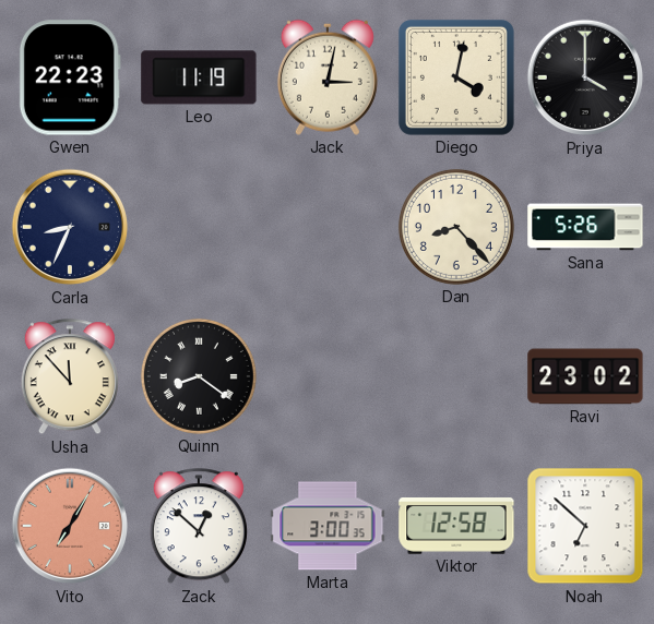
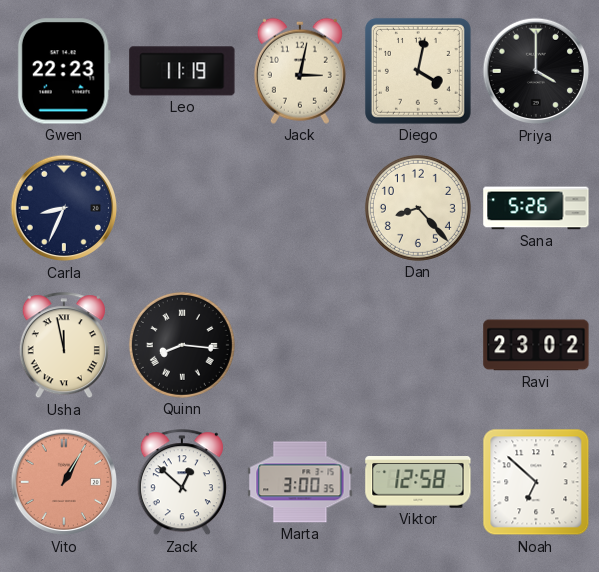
Usha: 11:53 -> 11:58
Quinn: 8:21 -> 8:16
Vito: 7:05 -> 1:05
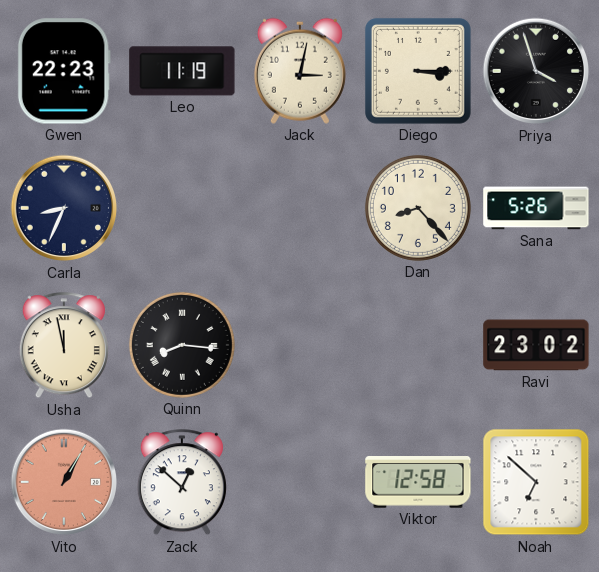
Diego: 4:02 -> 3:15
Priya: 4:00 -> 3:57
Marta: 3:00 -> none
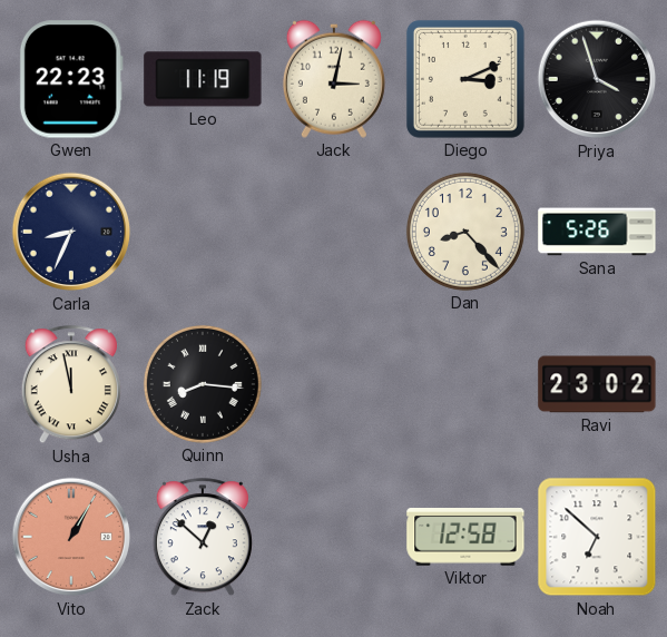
Diego: 3:15 -> 3:11
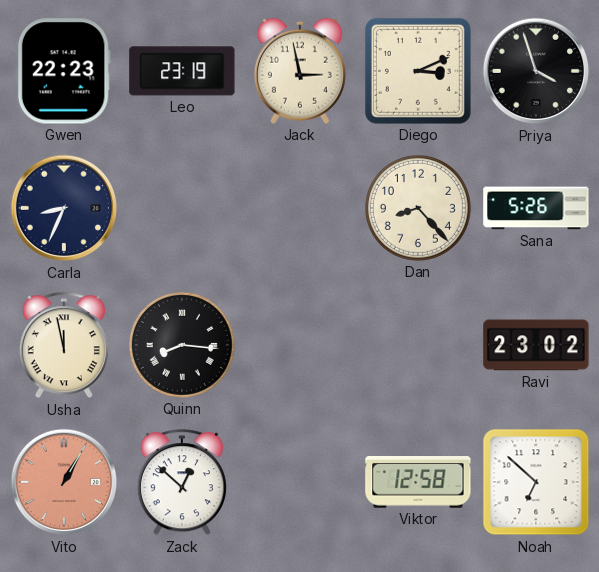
Leo: 11:19 -> 23:19
Jack: 3:02 -> 2:58
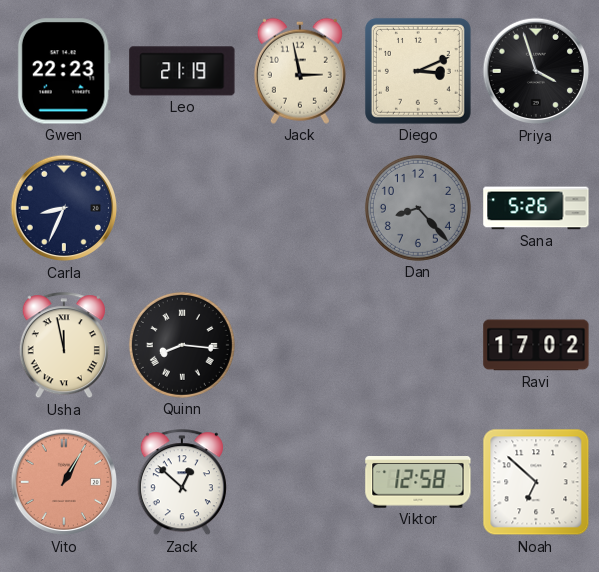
Leo: 23:19 -> 21:19
Dan dial: cream -> grey
Ravi: 23:02 -> 17:02
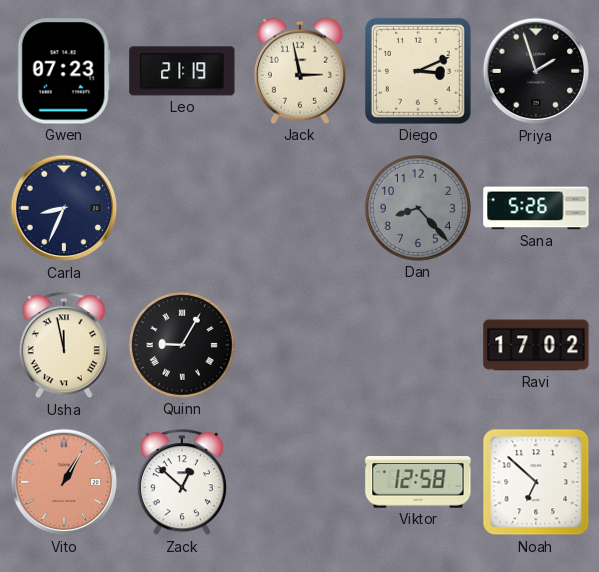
Gwen: 22:23 -> 07:23
Priya: 3:57 -> 1:57
Quinn: 8:16 -> 9:05
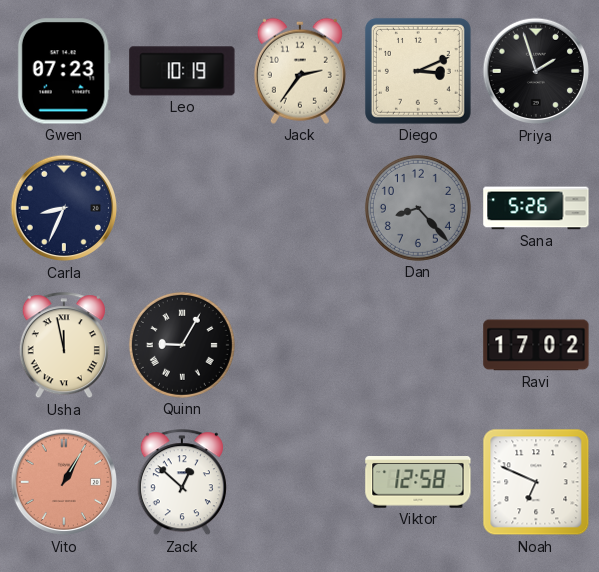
Leo: 21:19 -> 10:19
Jack: 2:58 -> 2:36
Noah: 6:52 -> 6:49
